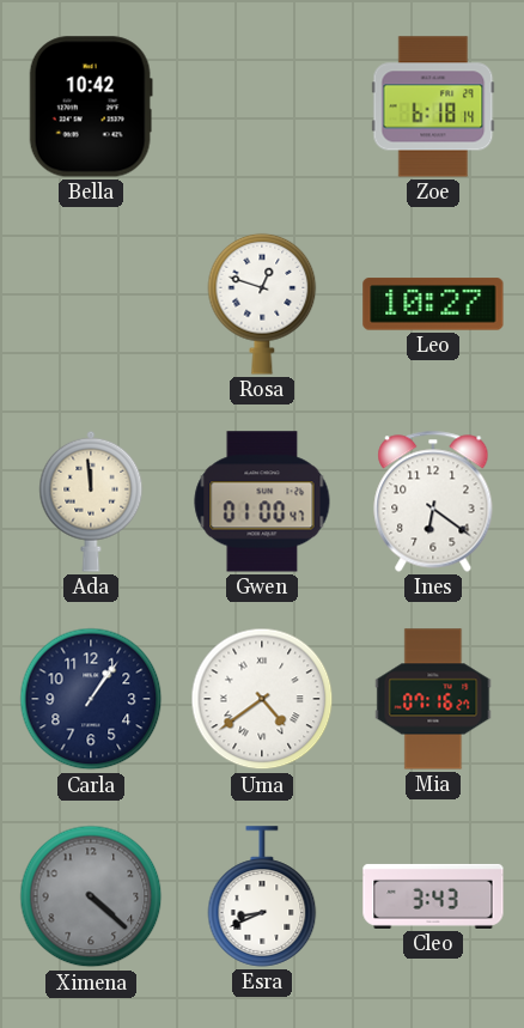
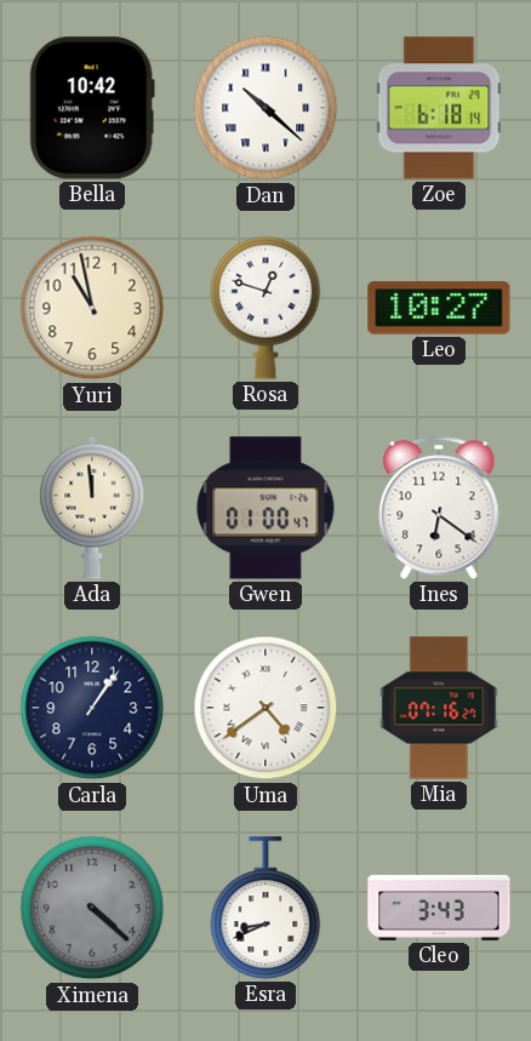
Dan: none -> 10:22
Yuri: none -> 10:58
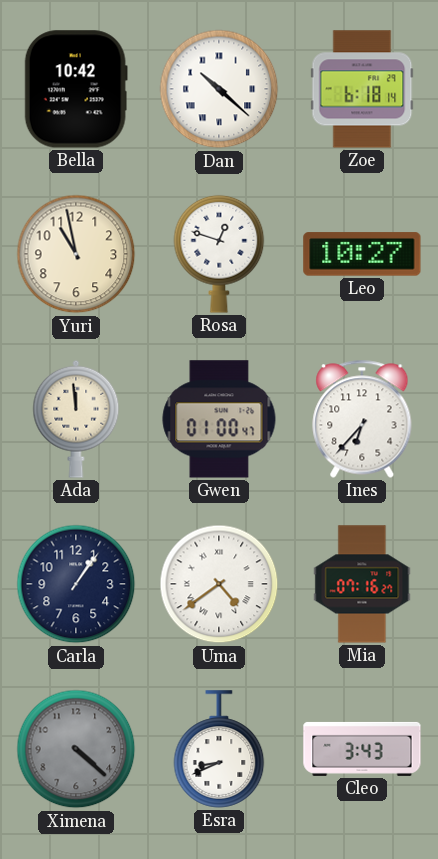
Ines: 6:21 -> 6:37
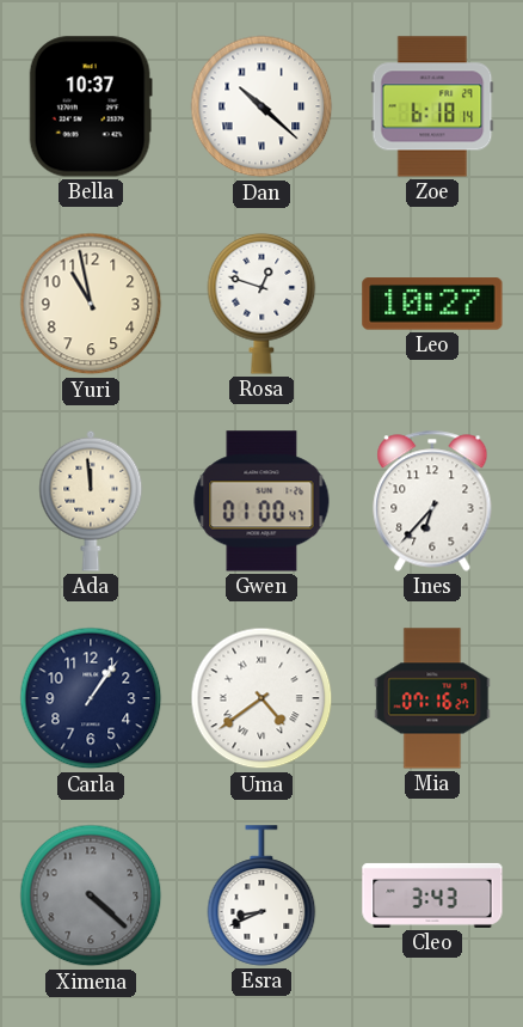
Bella: 10:42 -> 10:37
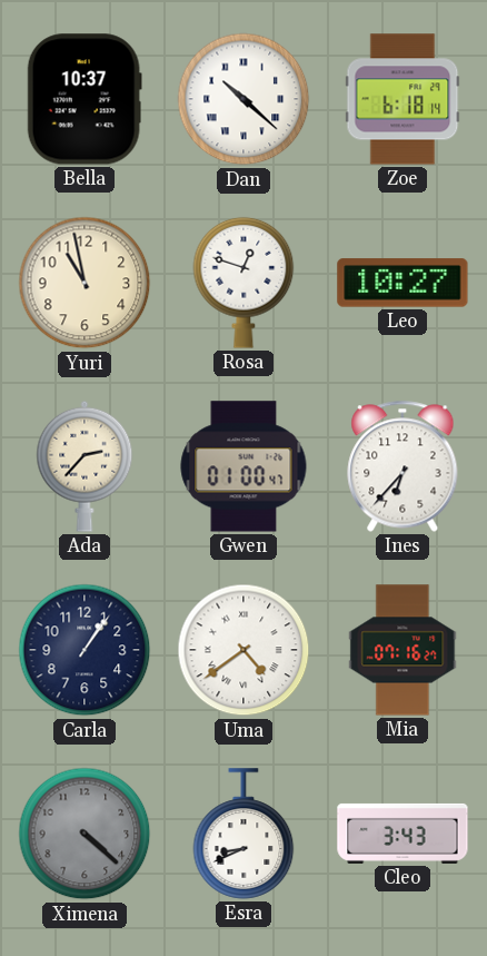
Ada: 11:59 -> 2:37
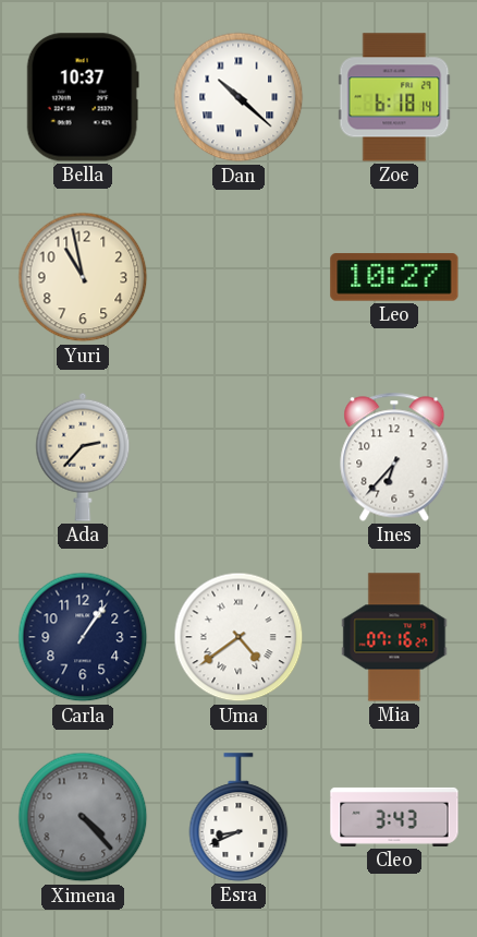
Rosa: 12:48 -> none
Gwen: 01:00 -> none
Ximena: 4:22 -> 4:23
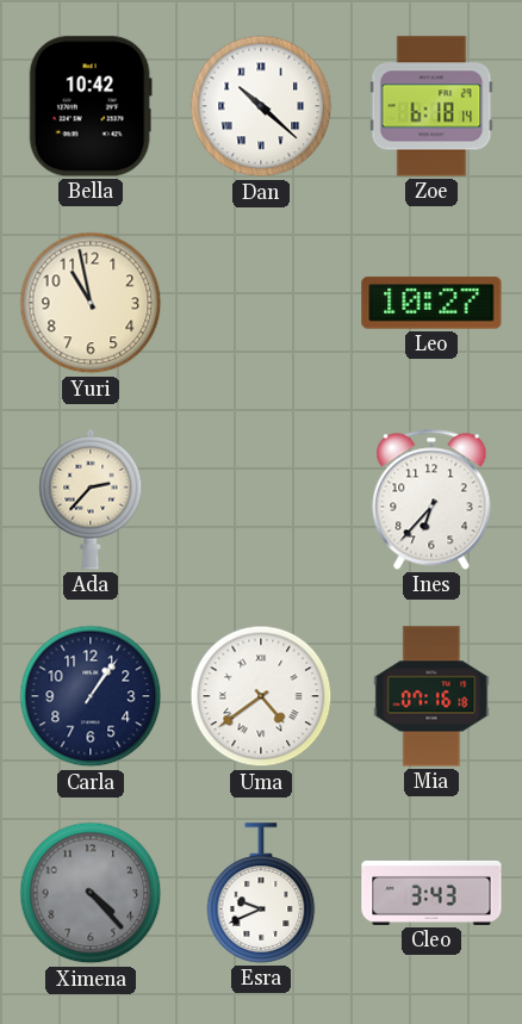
Bella: 10:37 -> 10:42
Mia: 07:16:27 -> 07:16:18
Esra: 8:41 -> 9:41
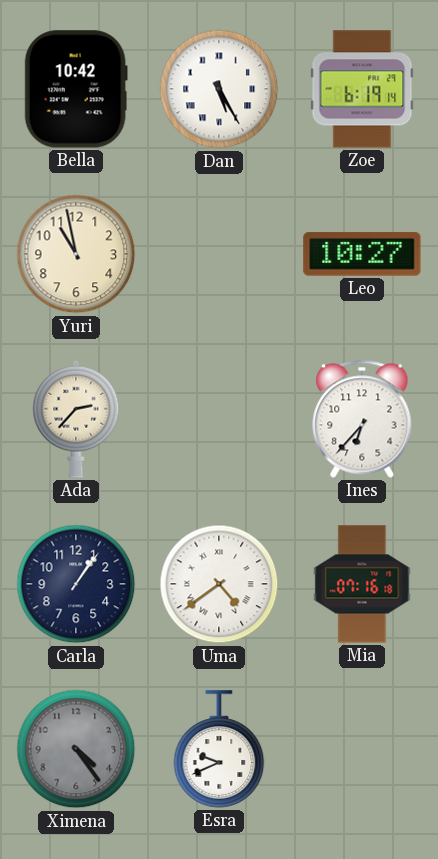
Dan: 10:22 -> 5:25
Zoe: 6:18 -> 6:19
Ximena: 4:23 -> 4:24
Cleo: 3:43 -> none
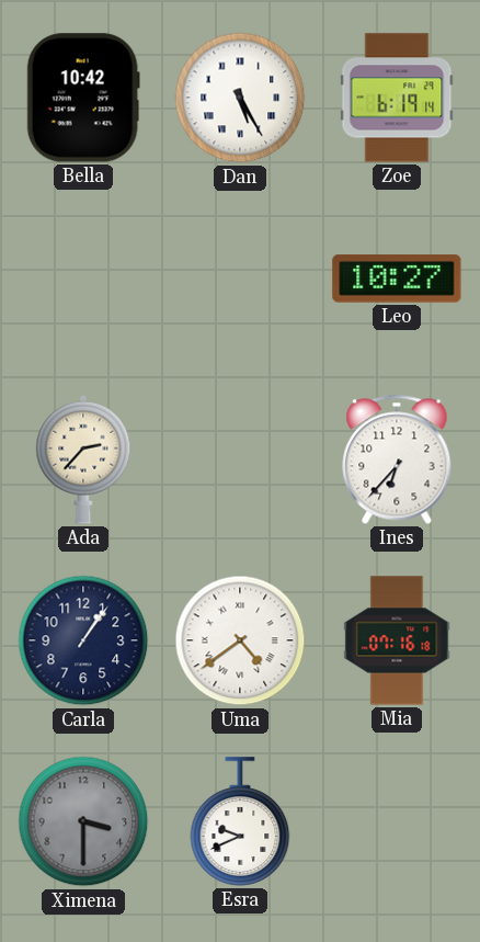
Yuri: 10:58 -> none
Ximena: 4:24 -> 3:30
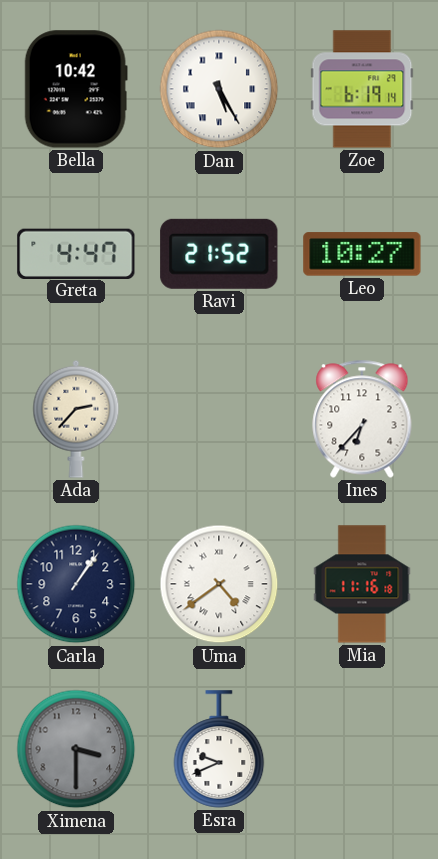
Greta: none -> 4:47
Ravi: none -> 21:52
Mia: 07:16 -> 11:16
